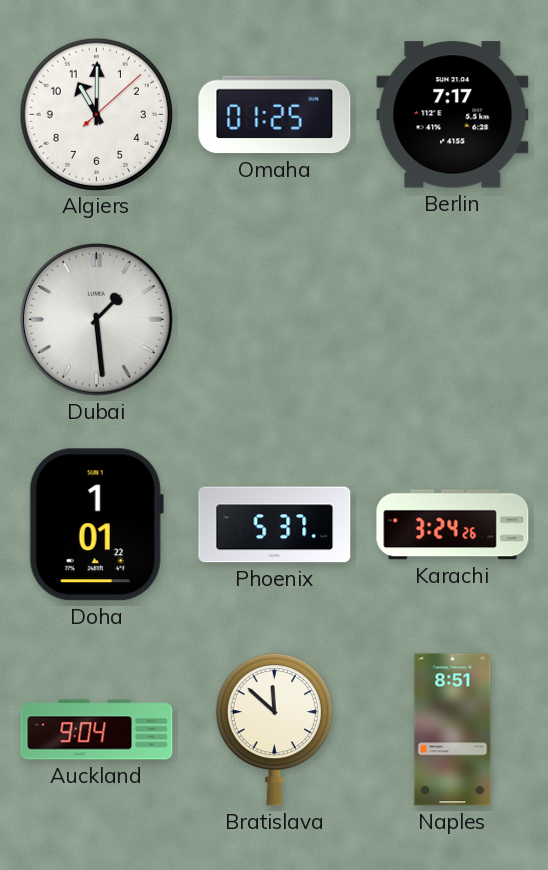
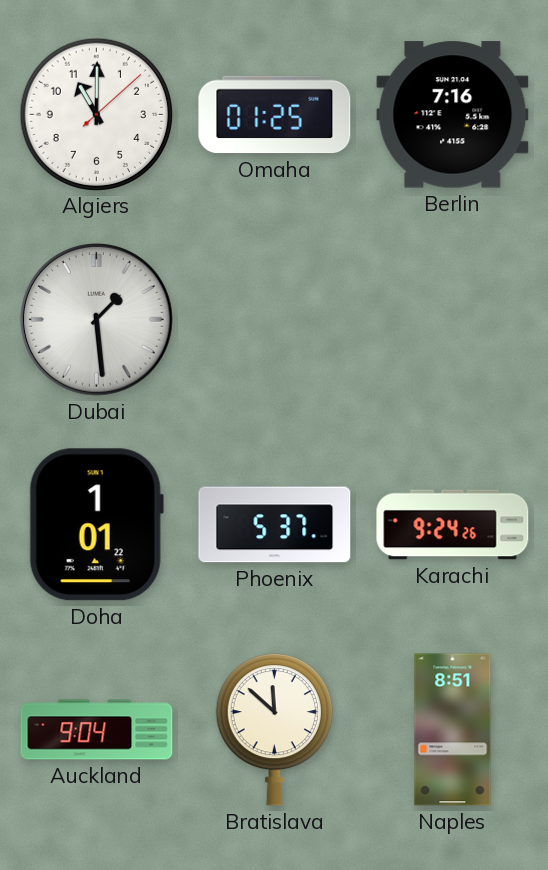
Berlin: 7:17 -> 7:16
Karachi: 3:24 -> 9:24
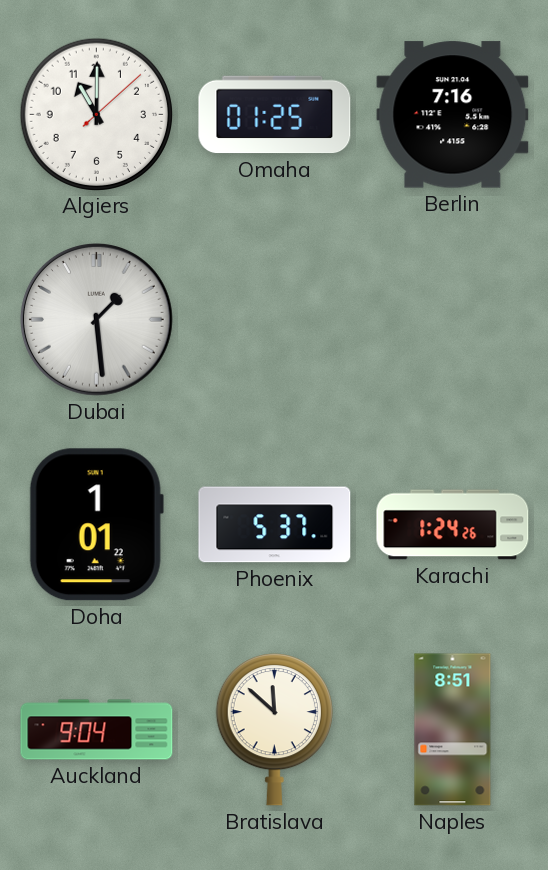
Karachi: 9:24 -> 1:24
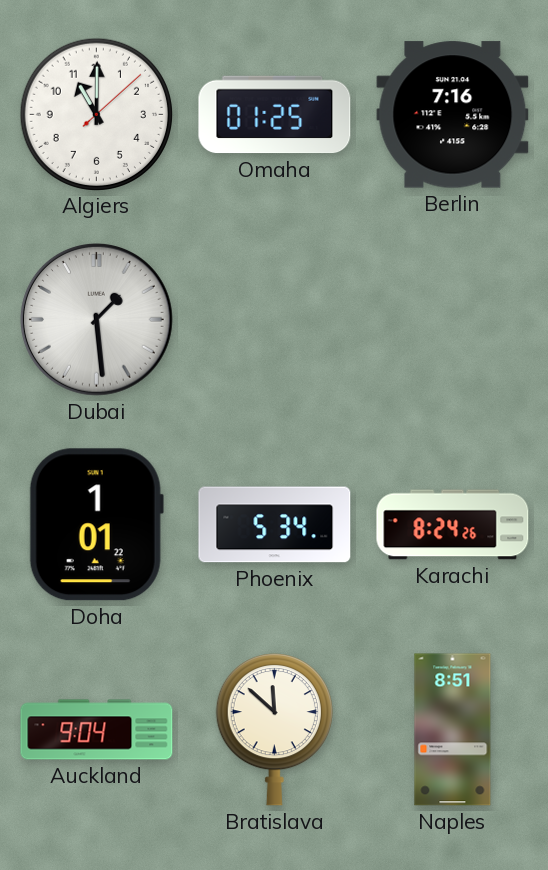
Phoenix: 5:37 -> 5:34
Karachi: 1:24 -> 8:24
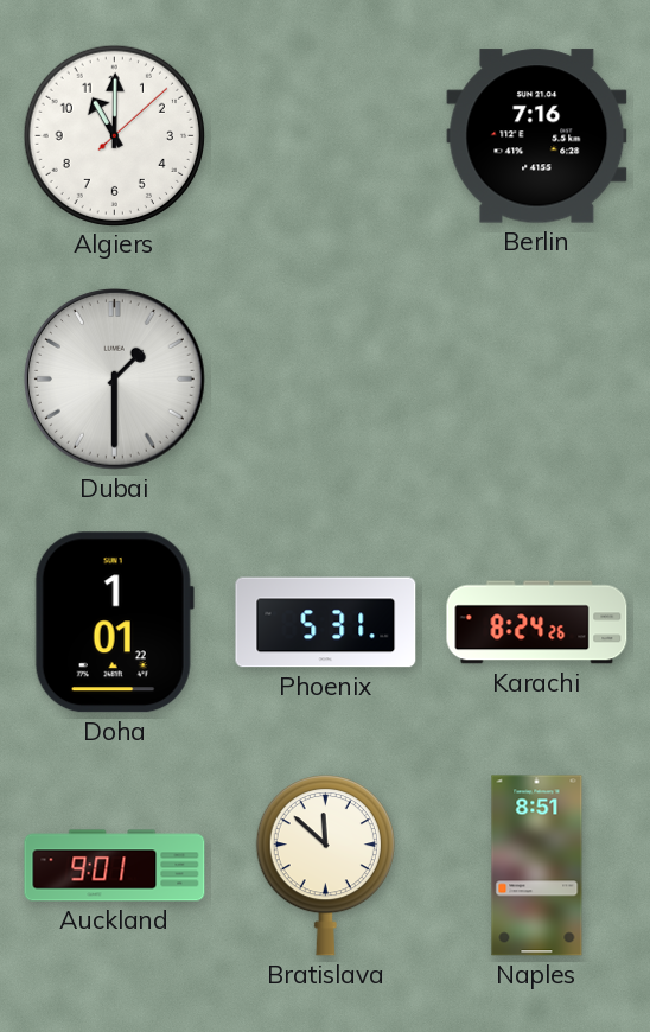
Omaha: 01:25 -> none
Dubai: 1:29 -> 1:30
Phoenix: 5:34 -> 5:31
Auckland: 9:04 -> 9:01
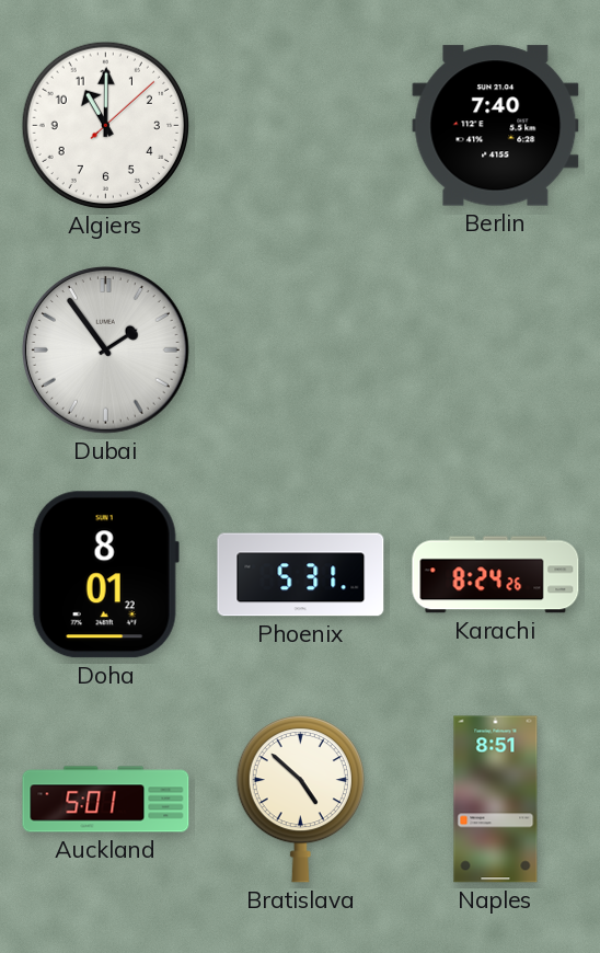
Berlin: 7:16 -> 7:40
Dubai: 1:30 -> 1:54
Doha: 1:01 -> 8:01
Auckland: 9:01 -> 5:01
Bratislava: 11:52 -> 4:52
